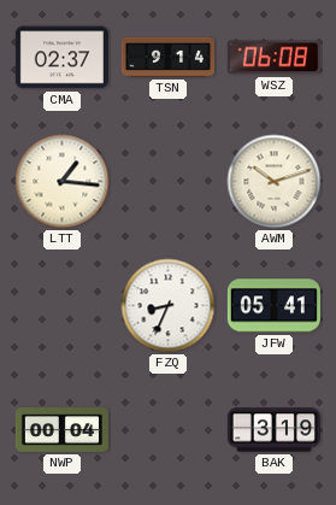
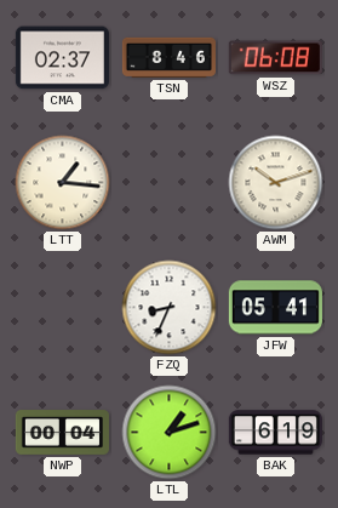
TSN: 9:14 -> 8:46
LTL: none -> 1:12
BAK: 3:19 -> 6:19
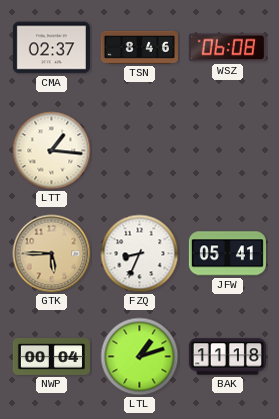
AWM: 10:12 -> none
GTK: none -> 5:45
BAK: 6:19 -> 11:18
